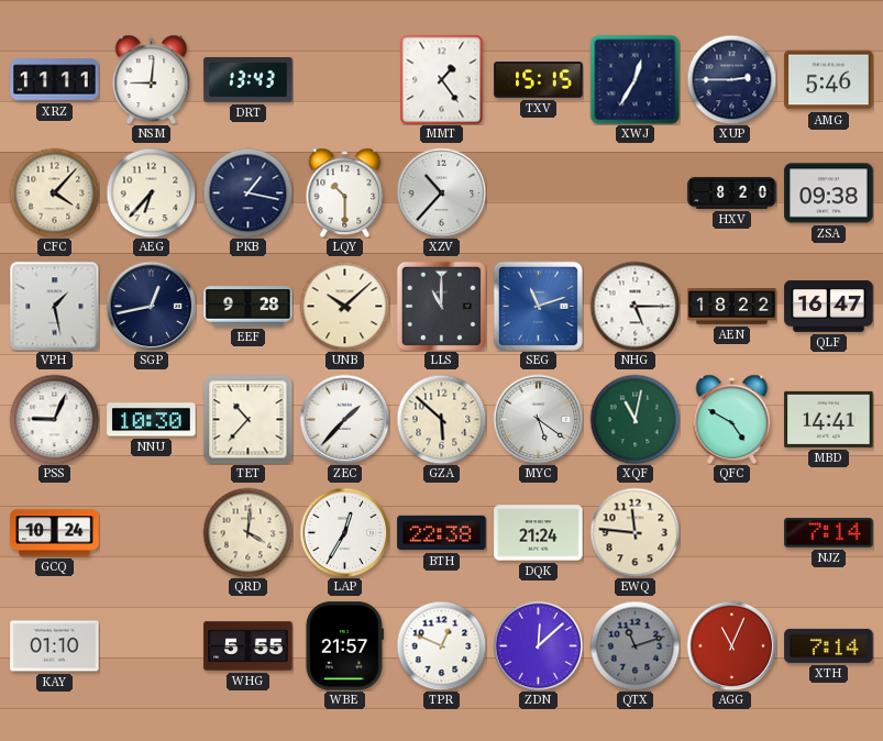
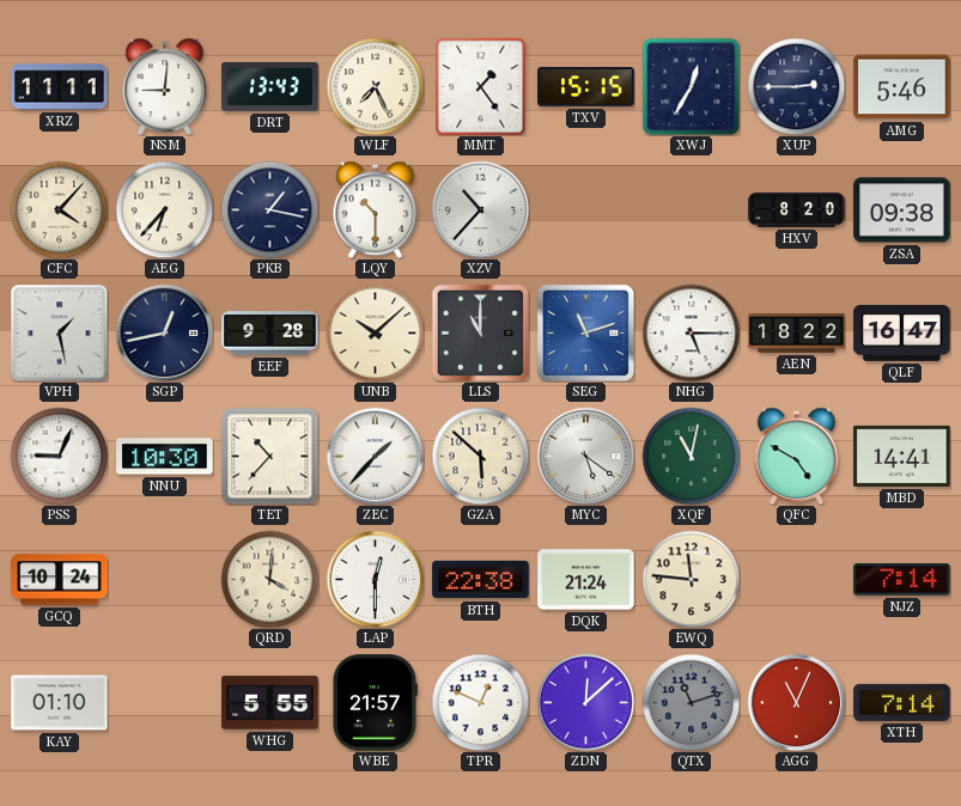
WLF: none -> 7:26
LAP: 12:35 -> 12:30
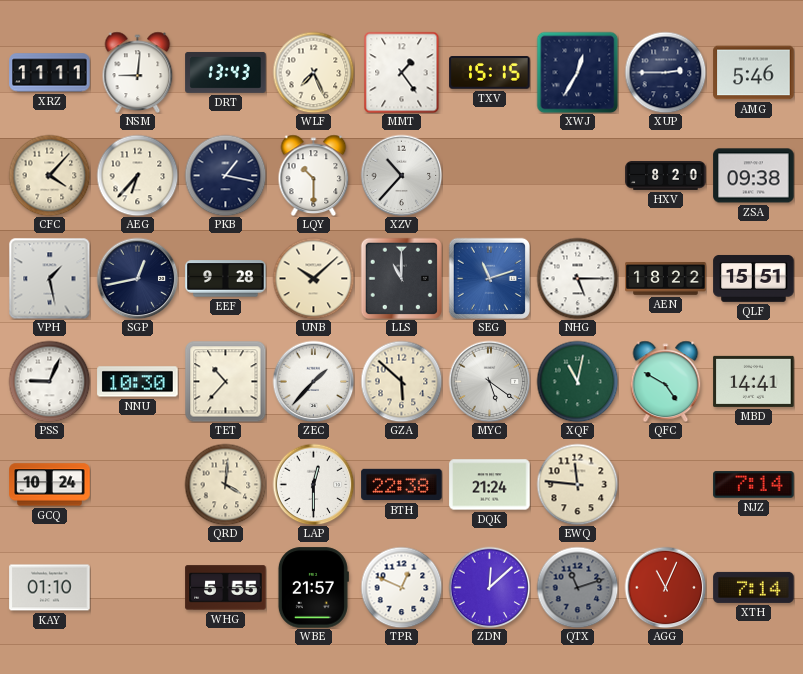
QLF: 16:47 -> 15:51
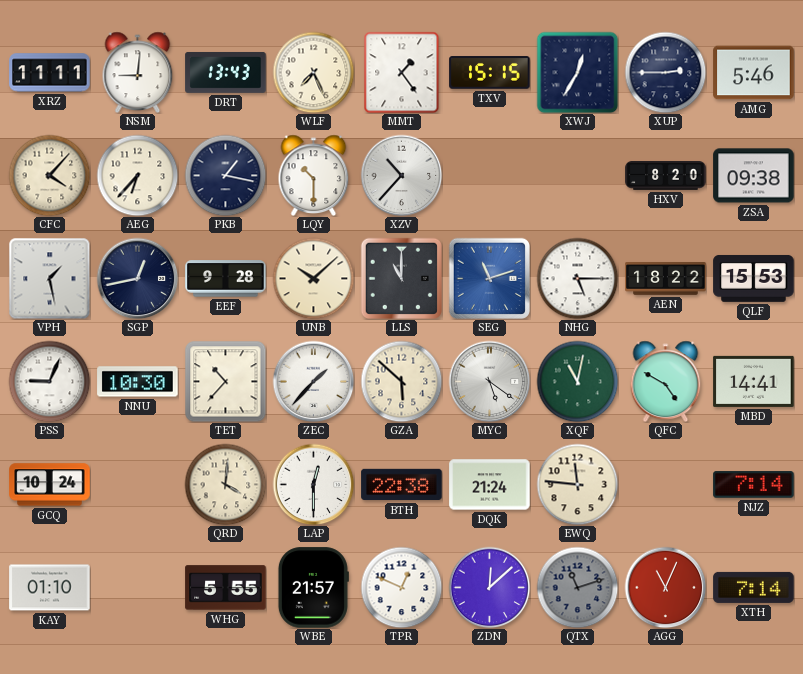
QLF: 15:51 -> 15:53
